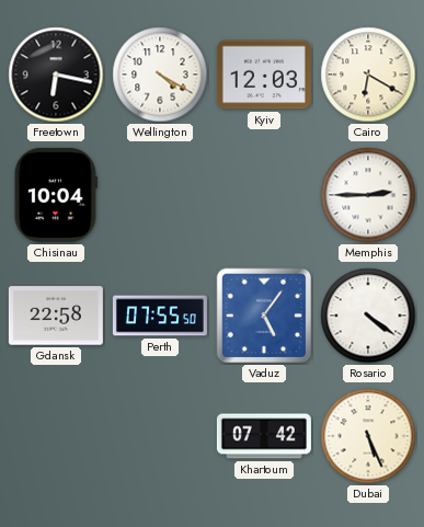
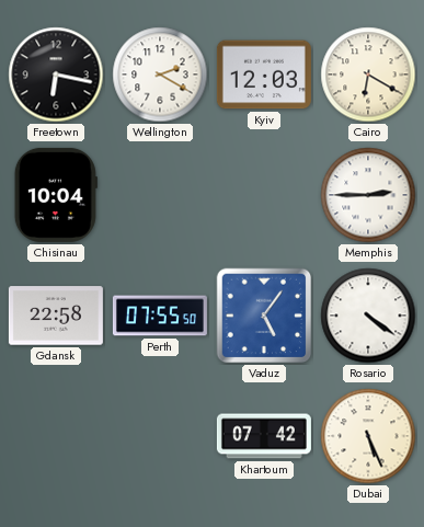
Wellington: 4:20 -> 2:20
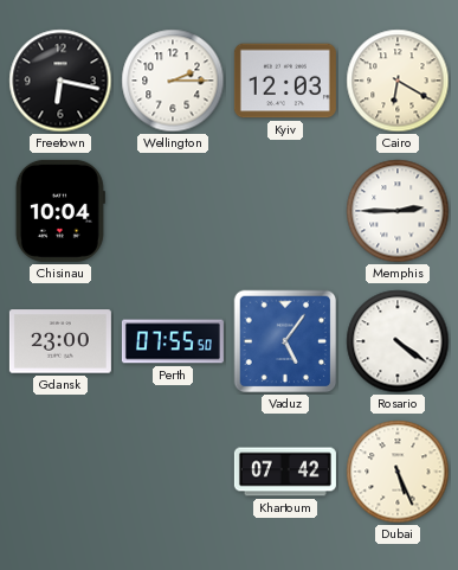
Wellington: 2:20 -> 2:15
Gdansk: 22:58 -> 23:00
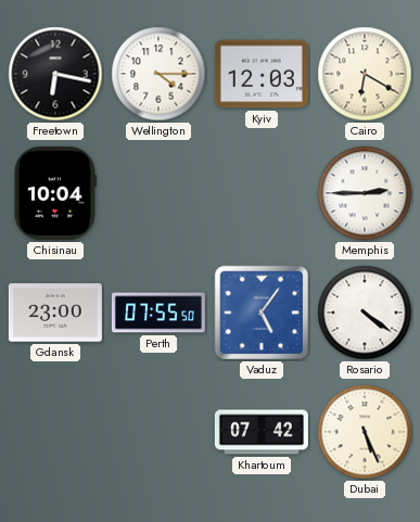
Wellington: 2:15 -> 4:15
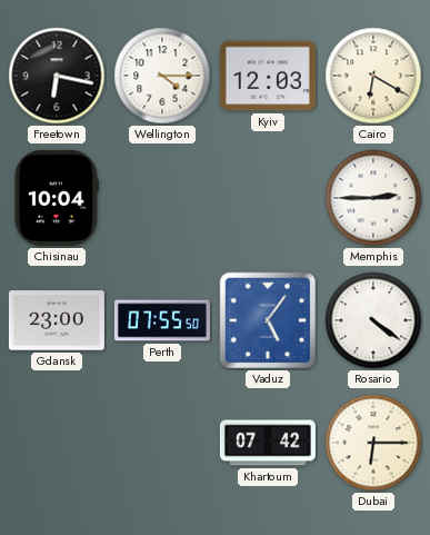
Dubai: 5:26 -> 6:15
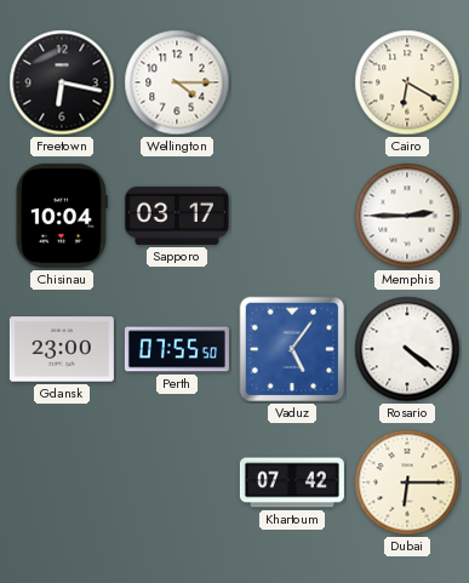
Kyiv: 12:03 -> none
Sapporo: none -> 03:17
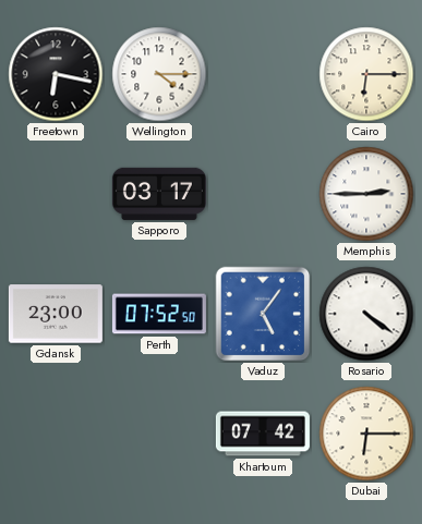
Cairo: 6:20 -> 6:15
Chisinau: 10:04 -> none
Perth: 07:55 -> 07:52
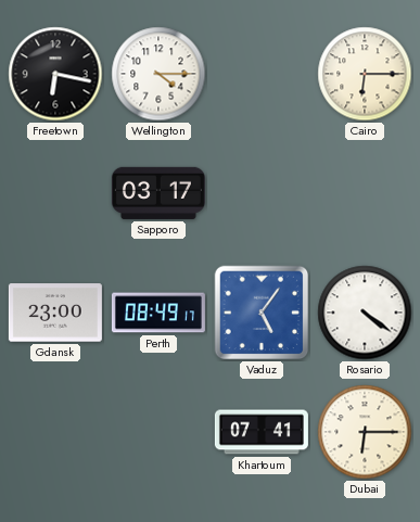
Memphis: 2:45 -> none
Perth: 07:52 -> 08:49
Khartoum: 07:42 -> 07:41
